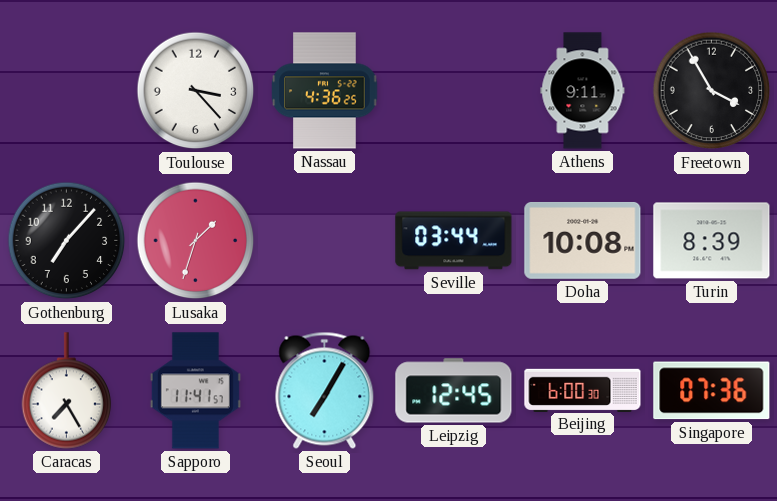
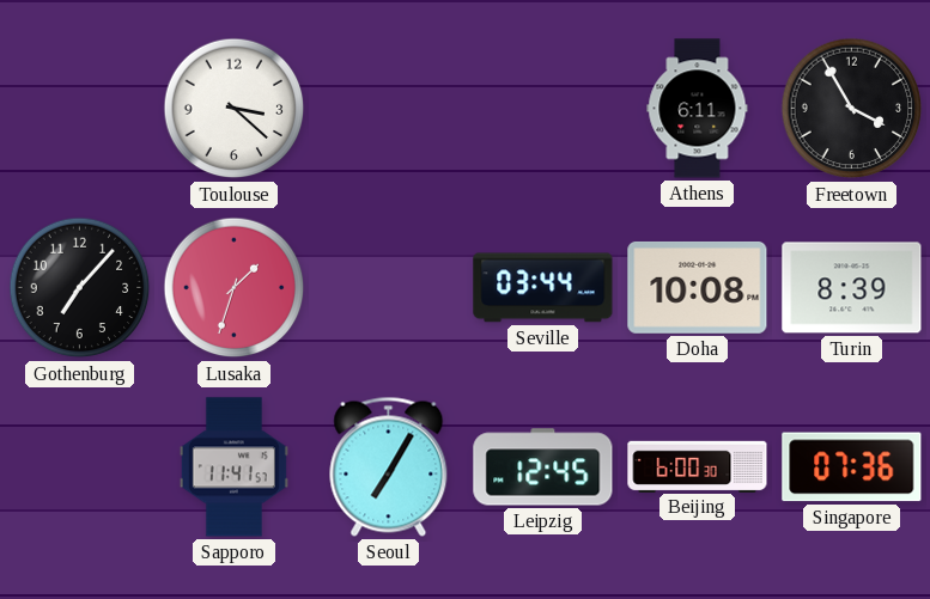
Toulouse: 3:23 -> 3:22
Nassau: 4:36 -> none
Athens: 9:11 -> 6:11
Caracas: 7:25 -> none
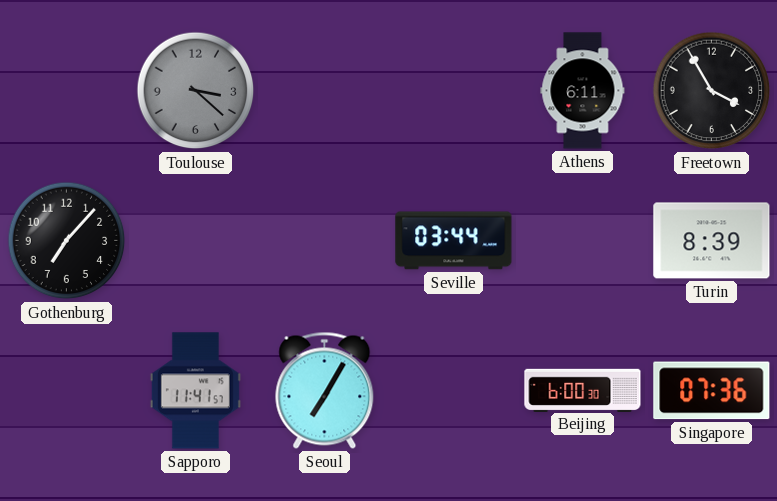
Toulouse dial: white -> grey
Lusaka: 1:33 -> none
Doha: 10:08 -> none
Leipzig: 12:45 -> none
